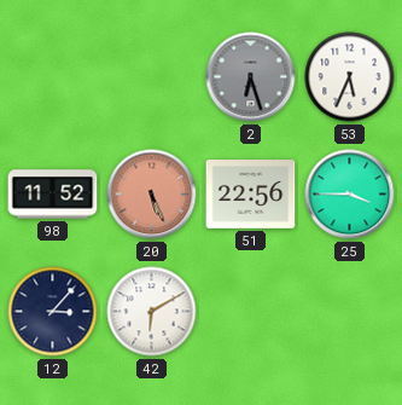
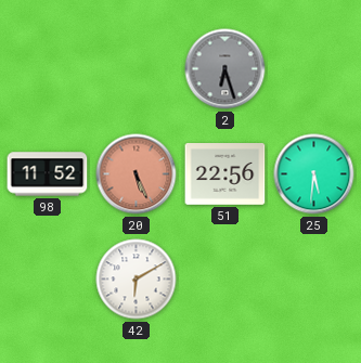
53: 5:34 -> none
25: 3:45 -> 5:31
12: 3:07 -> none
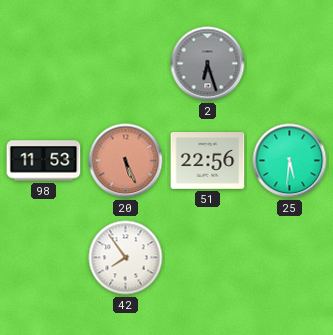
98: 11:52 -> 11:53
42: 6:10 -> 7:54
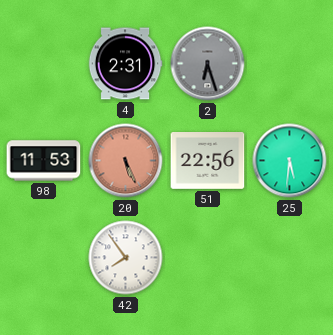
4: none -> 2:31
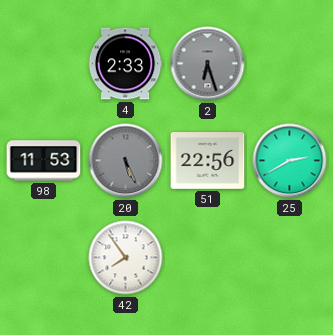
4: 2:31 -> 2:33
20 dial: salmon -> grey
25: 5:31 -> 2:40
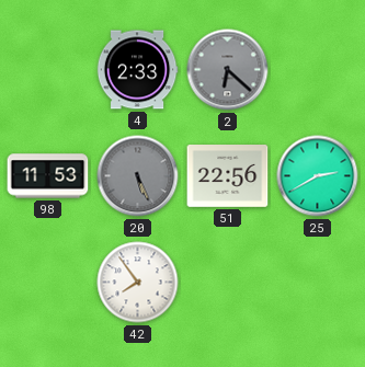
2: 6:27 -> 6:22
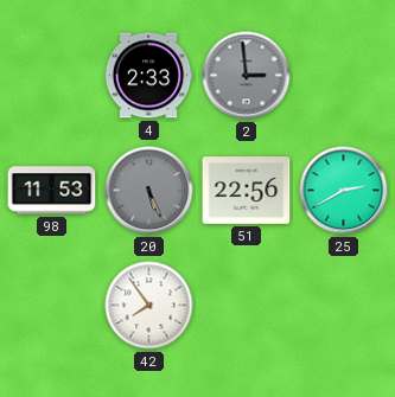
2: 6:22 -> 2:59
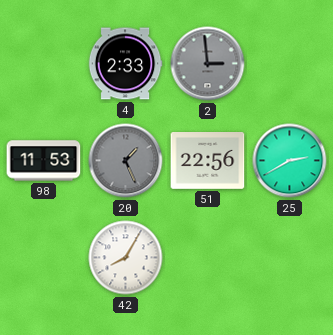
20: 5:26 -> 1:26
42: 7:54 -> 8:05
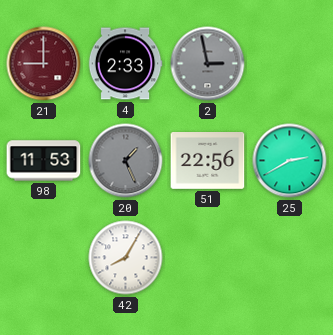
21: none -> 9:00
2: 2:59 -> 2:58
